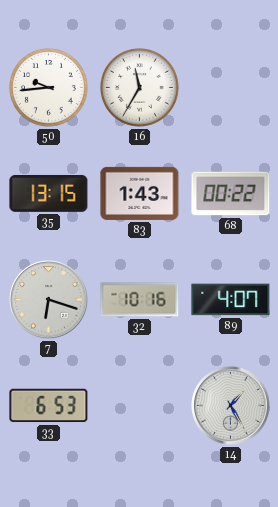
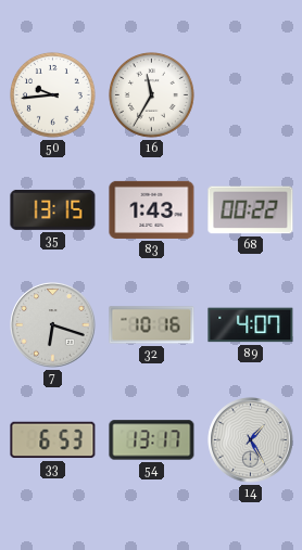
54: none -> 13:17
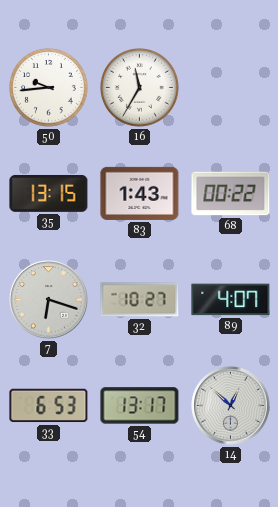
32: 10:16 -> 10:27
14: 1:25 -> 12:52
